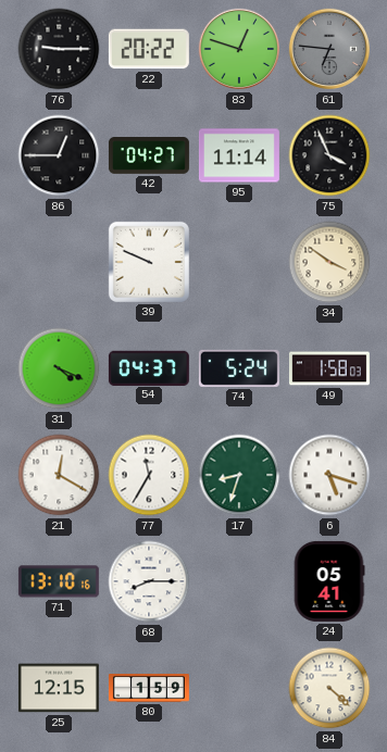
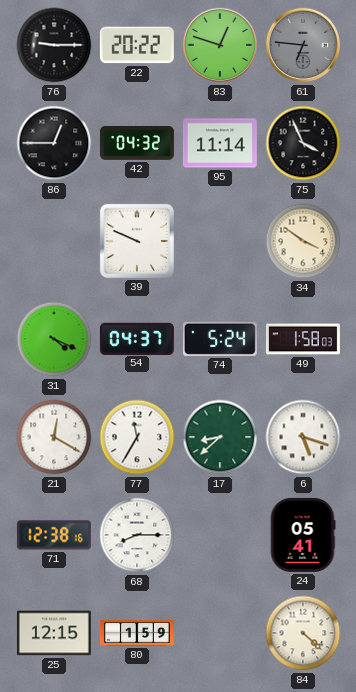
42: 04:27 -> 04:32
17: 8:33 -> 8:38
71: 13:10 -> 12:38
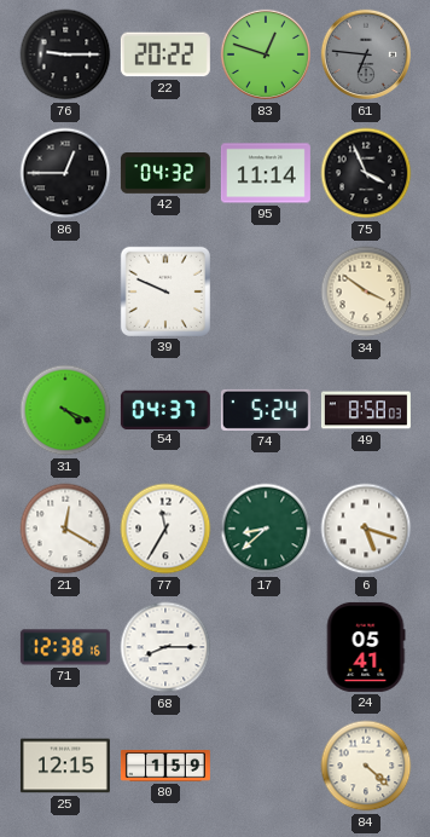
49: 1:58 -> 8:58
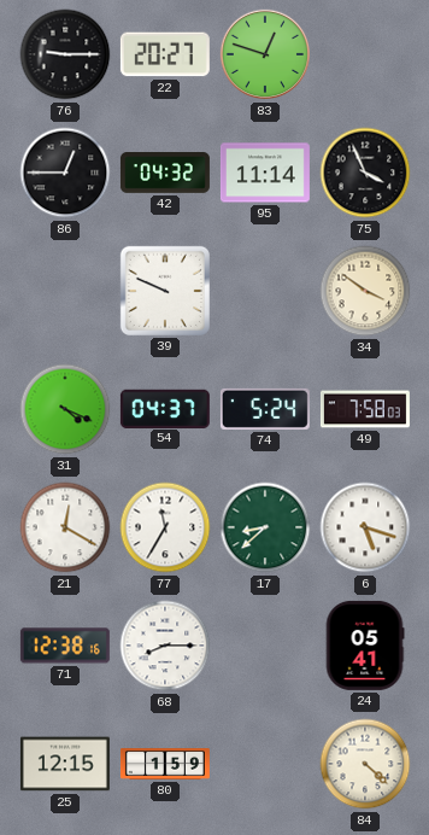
22: 20:22 -> 20:27
61: 6:46 -> none
49: 8:58 -> 7:58
